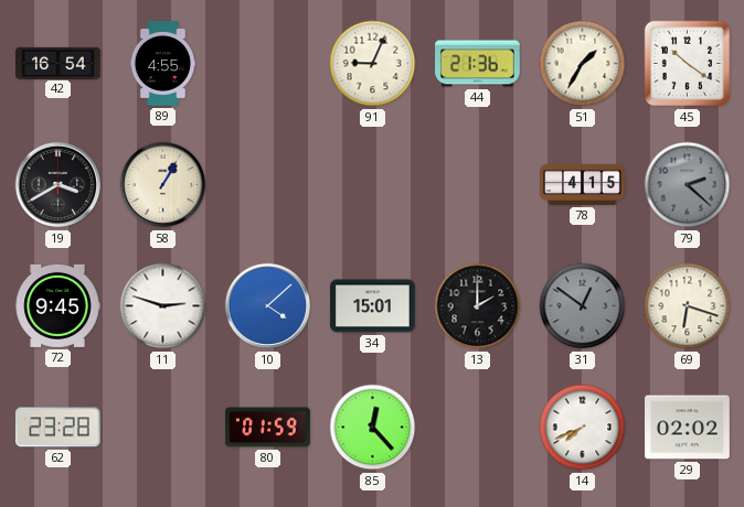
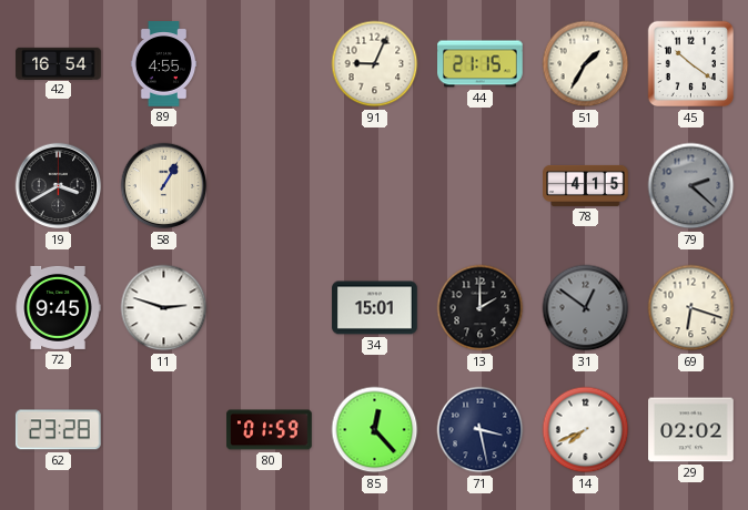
44: 21:36 -> 21:15
10: 4:08 -> none
71: none -> 3:28
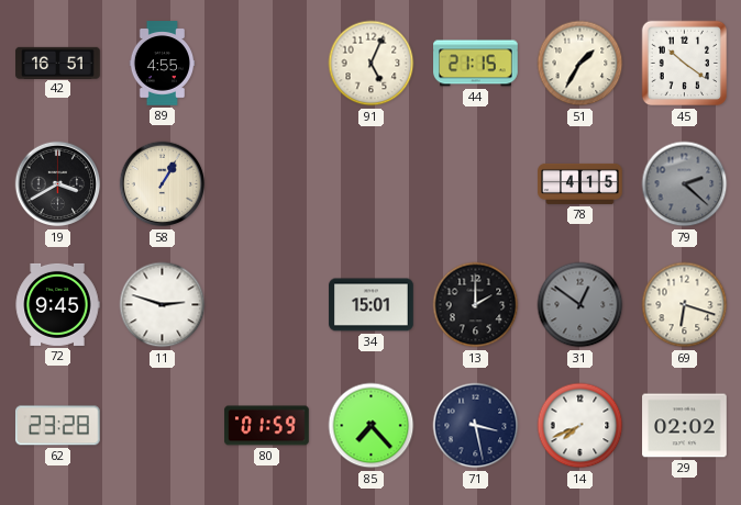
42: 16:54 -> 16:51
91: 9:04 -> 5:04
85: 12:23 -> 7:23
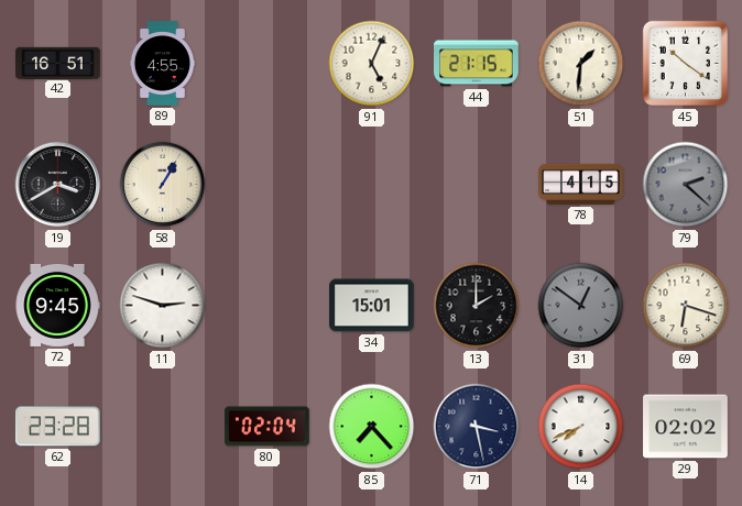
51: 1:35 -> 1:31
80: 01:59 -> 02:04
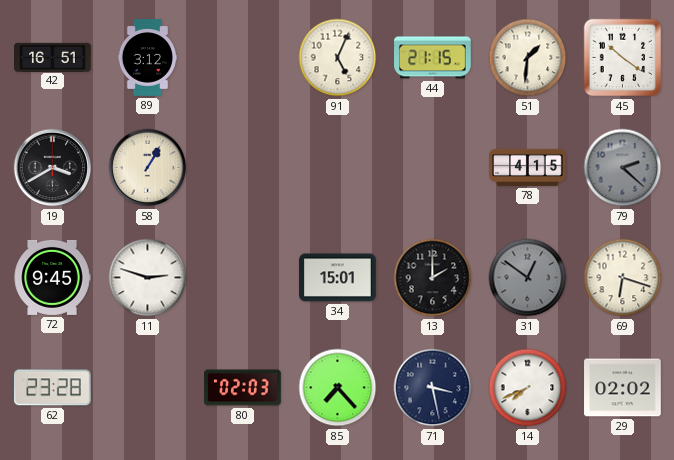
89: 4:55 -> 3:12
80: 02:04 -> 02:03
